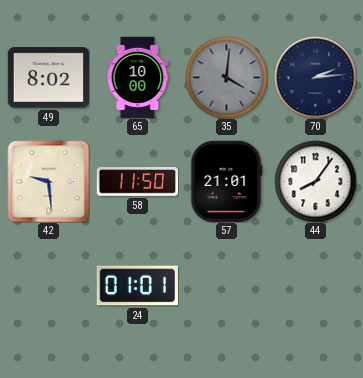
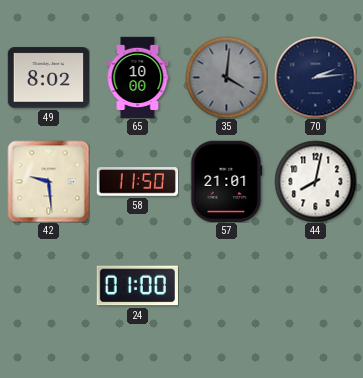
44: 8:06 -> 8:02
24: 01:01 -> 01:00
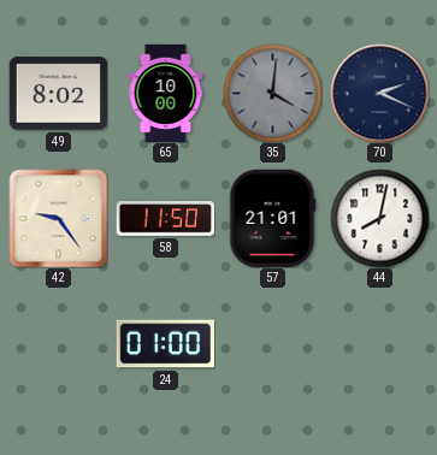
70: 2:14 -> 2:19
42: 9:29 -> 9:24
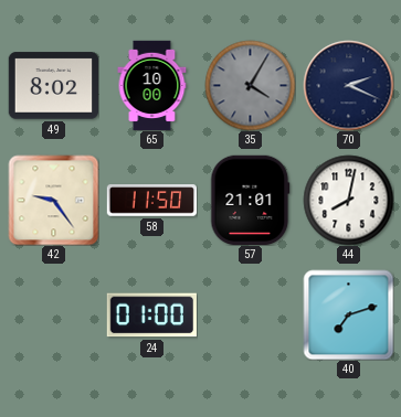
35: 4:01 -> 4:05
40: none -> 7:12
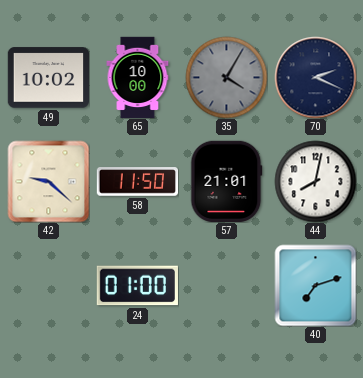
49: 8:02 -> 10:02
42: 9:24 -> 9:22
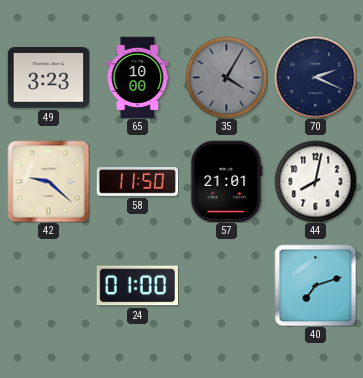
49: 10:02 -> 3:23
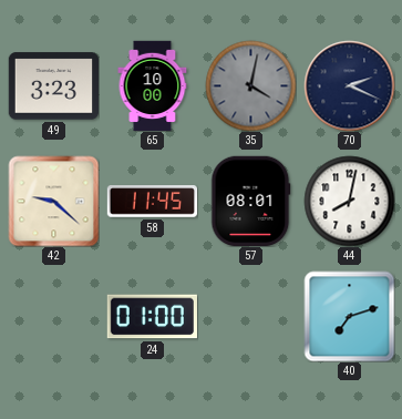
35: 4:05 -> 4:02
58: 11:50 -> 11:45
57: 21:01 -> 08:01
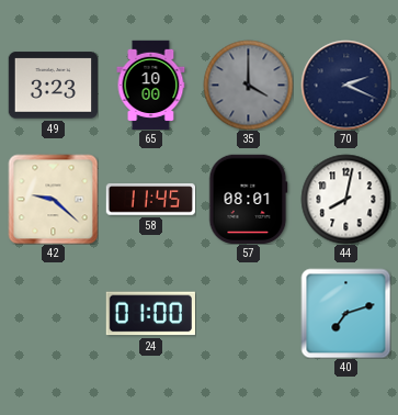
35: 4:02 -> 4:00
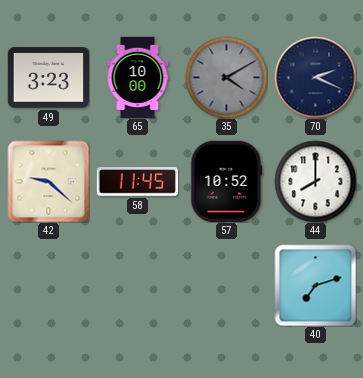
35: 4:00 -> 4:10
57: 08:01 -> 10:52
44: 8:02 -> 8:00
24: 01:00 -> none
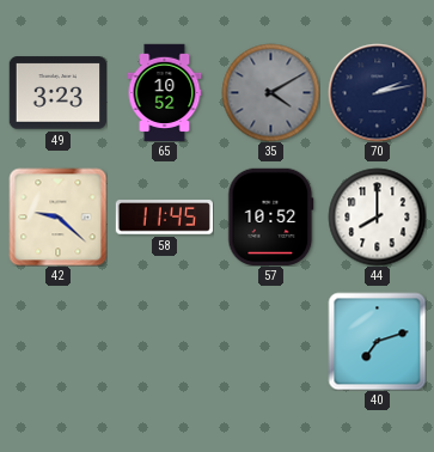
65: 10:00 -> 10:52
70: 2:19 -> 2:13
